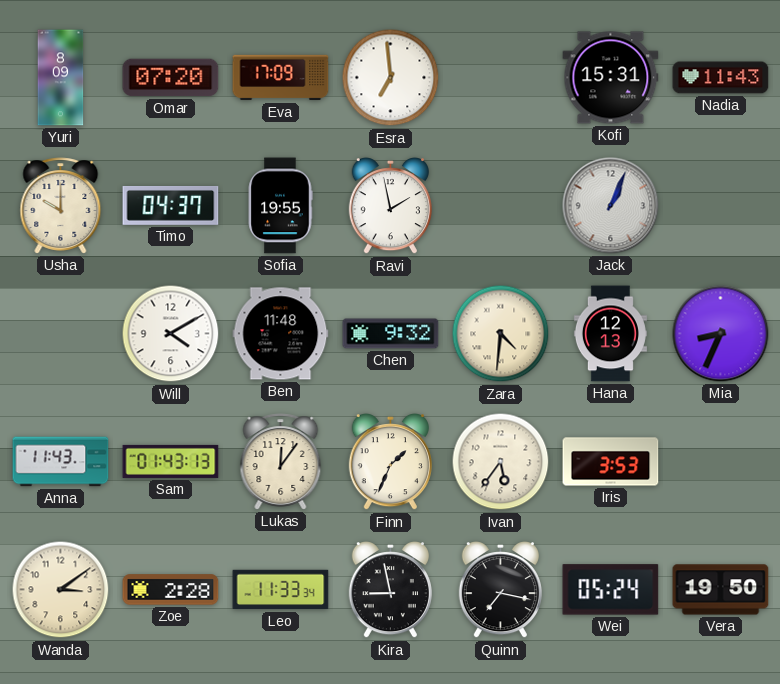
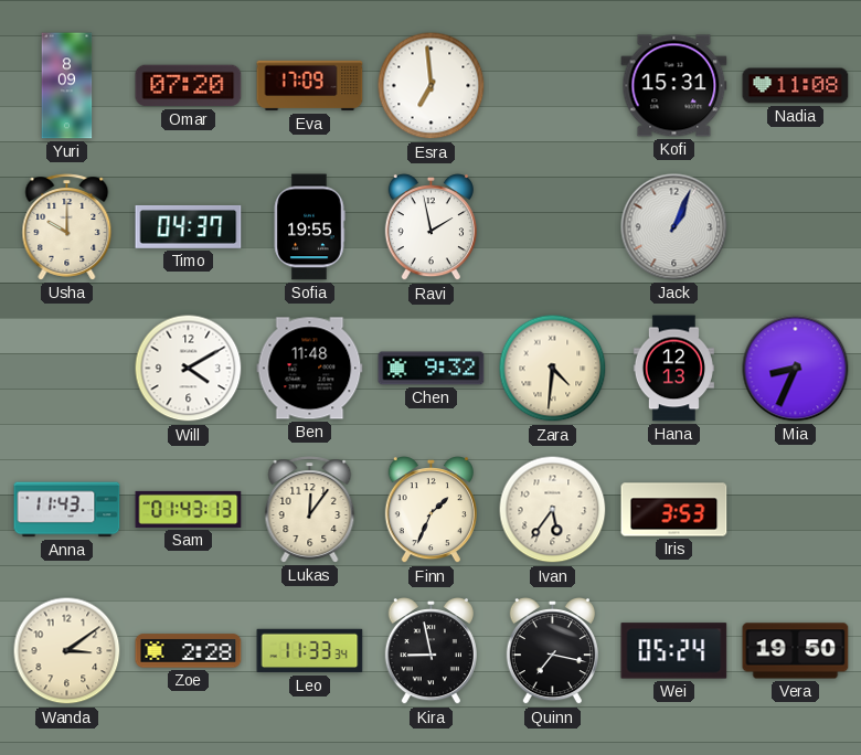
Nadia: 11:43 -> 11:08
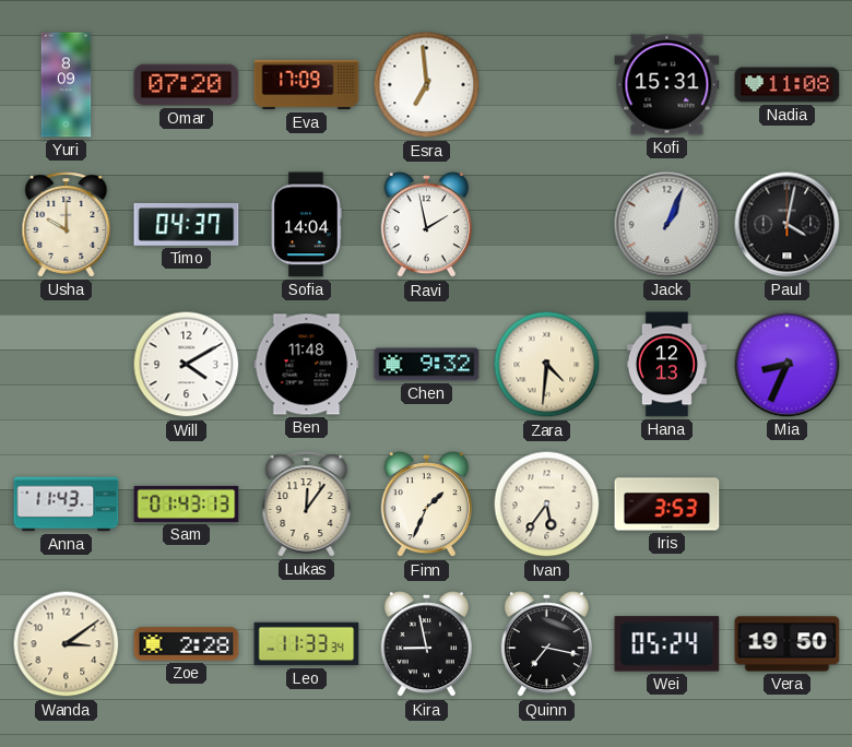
Sofia: 19:55 -> 14:04
Paul: none -> 4:02
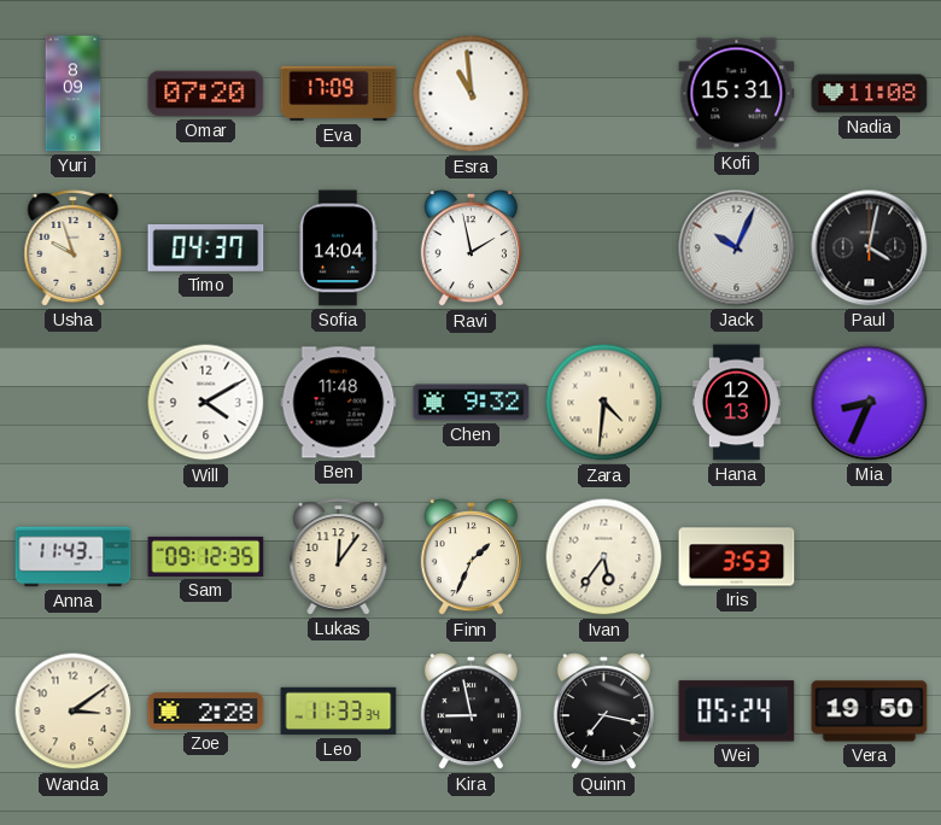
Esra: 6:59 -> 10:59
Usha: 10:00 -> 9:57
Jack: 1:04 -> 10:04
Sam: 01:43 -> 09:12
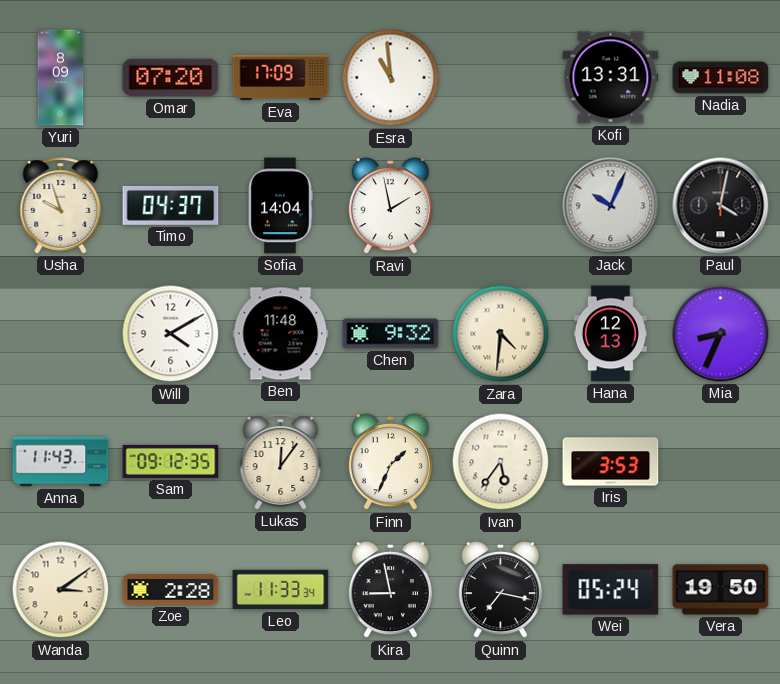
Kofi: 15:31 -> 13:31
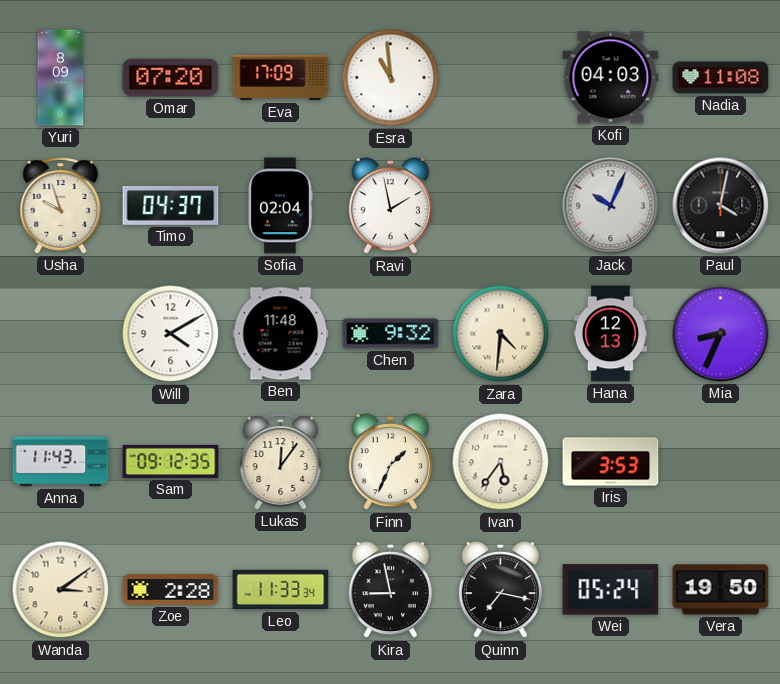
Kofi: 13:31 -> 04:03
Sofia: 14:04 -> 02:04
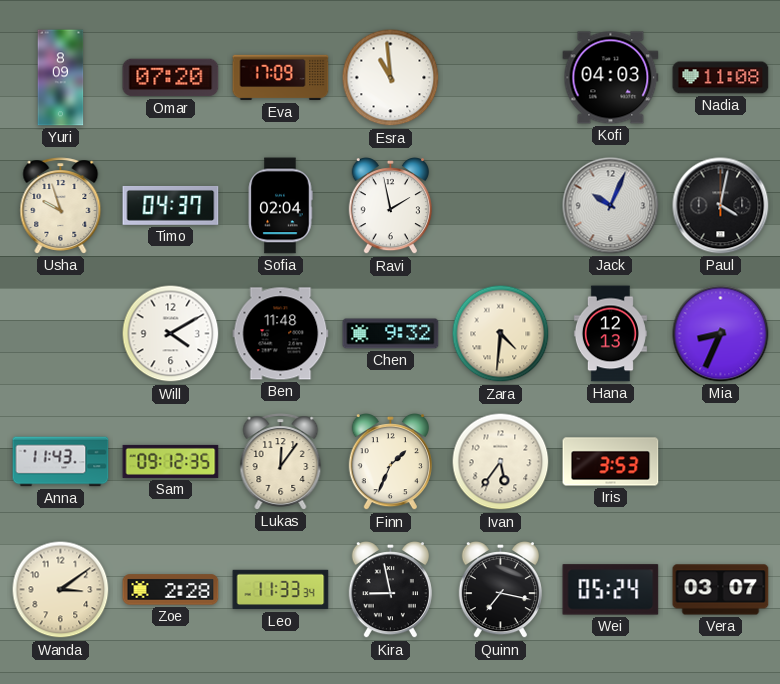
Vera: 19:50 -> 03:07
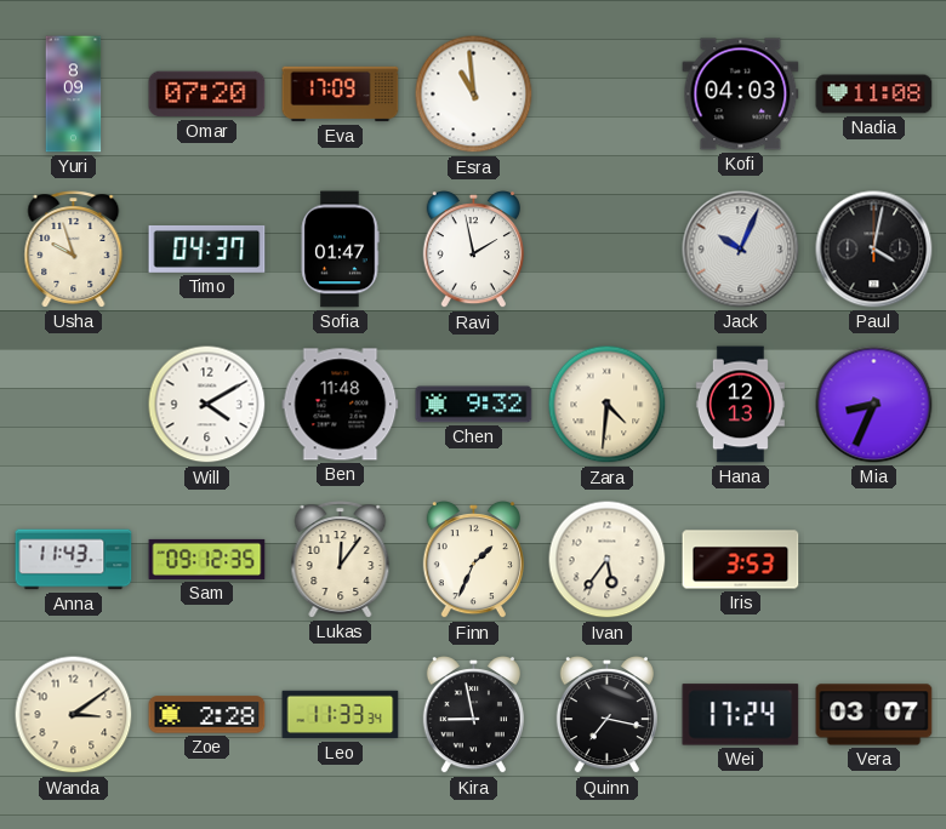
Sofia: 02:04 -> 01:47
Wei: 05:24 -> 17:24
